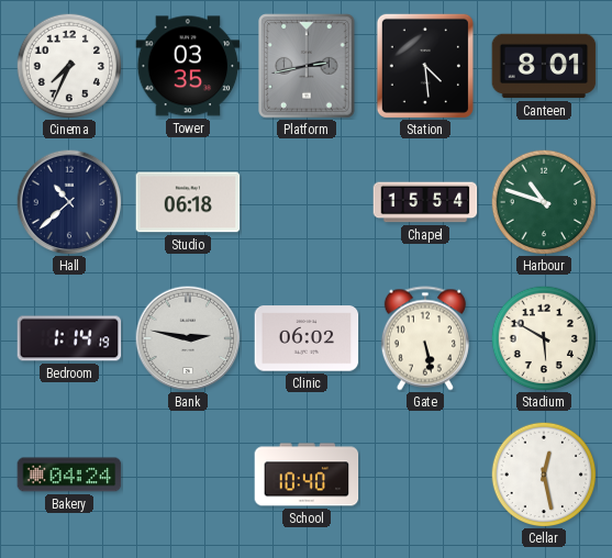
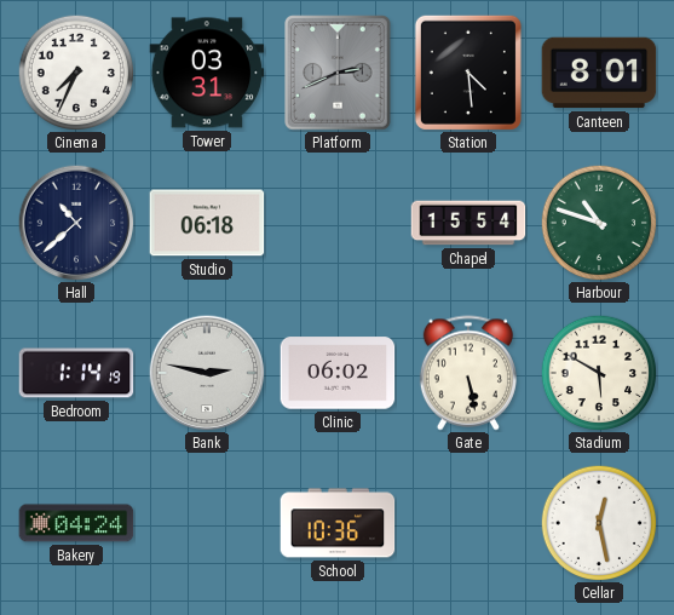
Tower: 03:35 -> 03:31
Platform: 2:43 -> 2:41
School: 10:40 -> 10:36
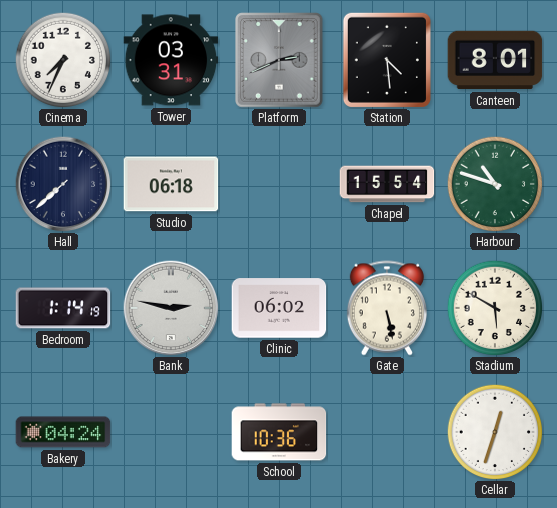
Hall: 10:38 -> 7:38
Cellar: 12:28 -> 12:33
